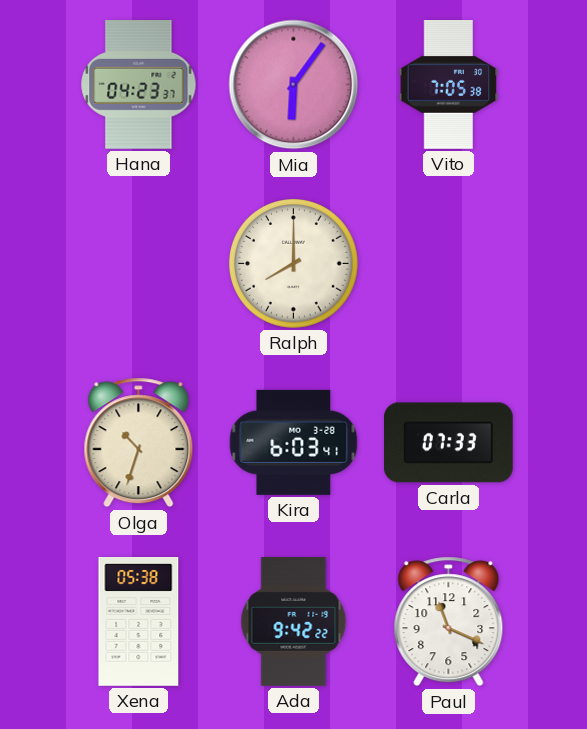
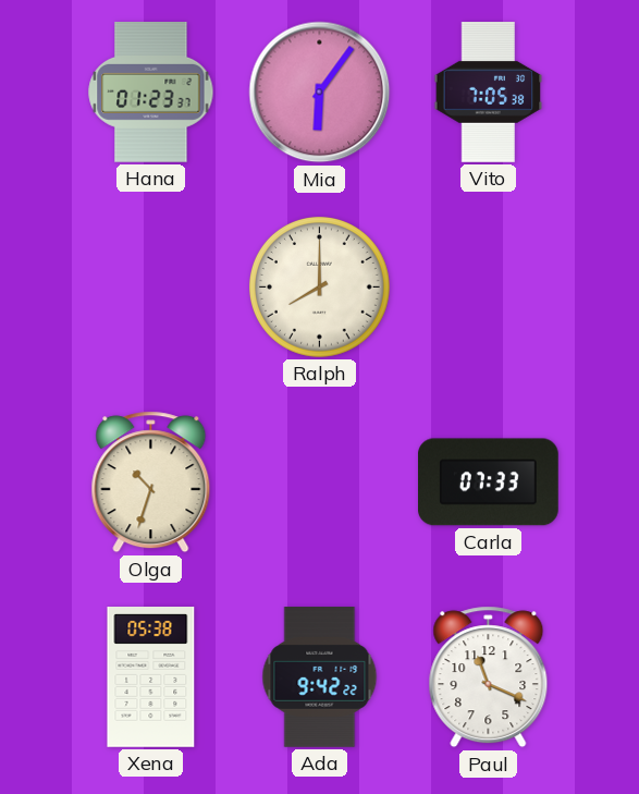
Hana: 04:23 -> 01:23
Kira: 6:03 -> none
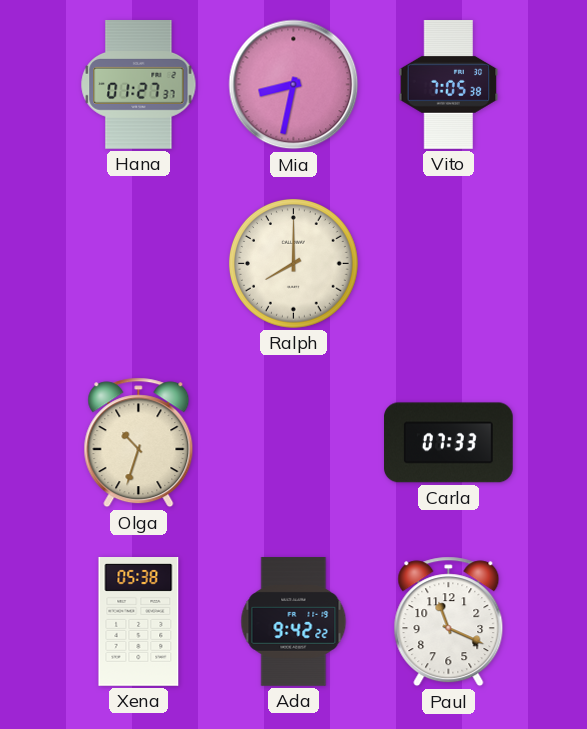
Hana: 01:23 -> 01:27
Mia: 6:06 -> 8:32
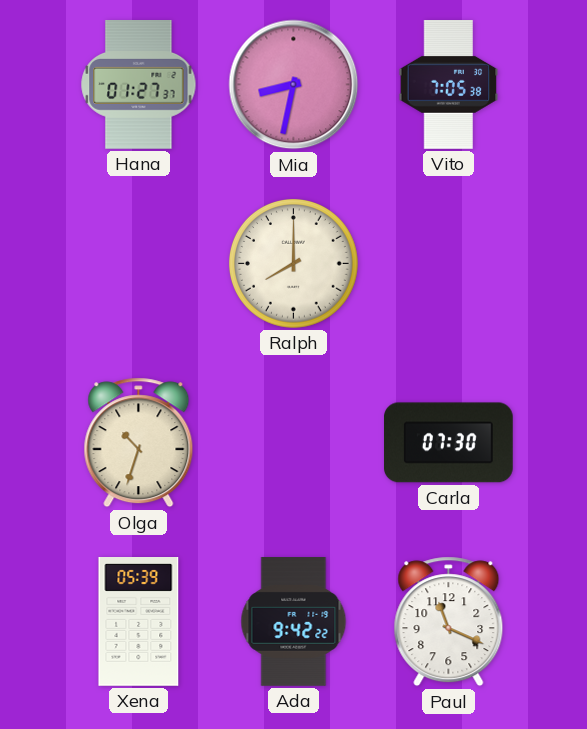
Carla: 07:33 -> 07:30
Xena: 05:38 -> 05:39
